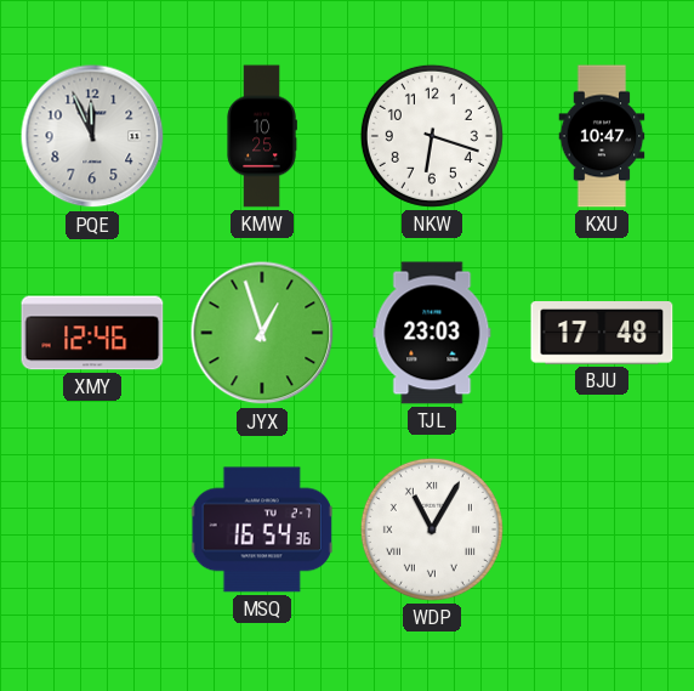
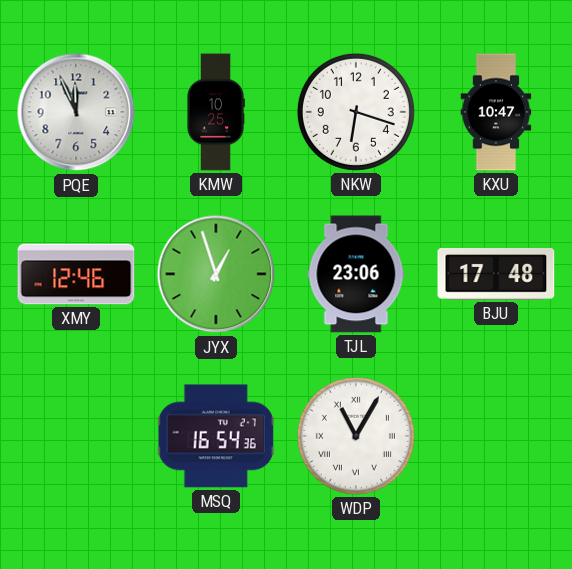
TJL: 23:03 -> 23:06
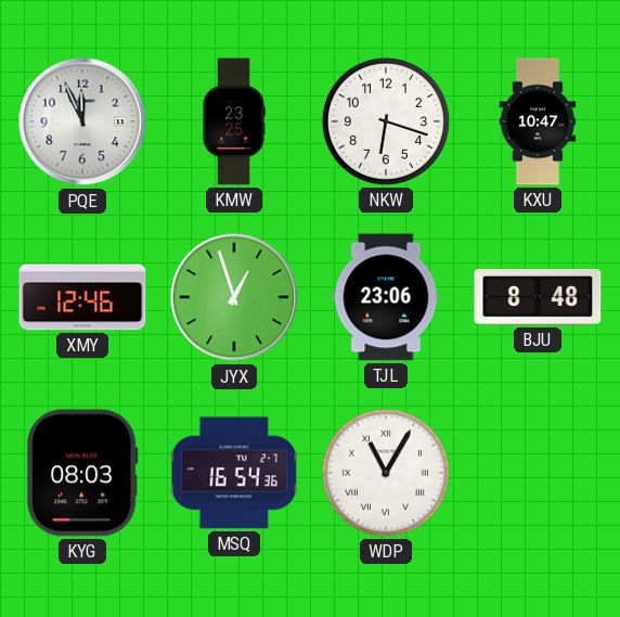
KMW: 10:25 -> 23:25
BJU: 17:48 -> 8:48
KYG: none -> 08:03
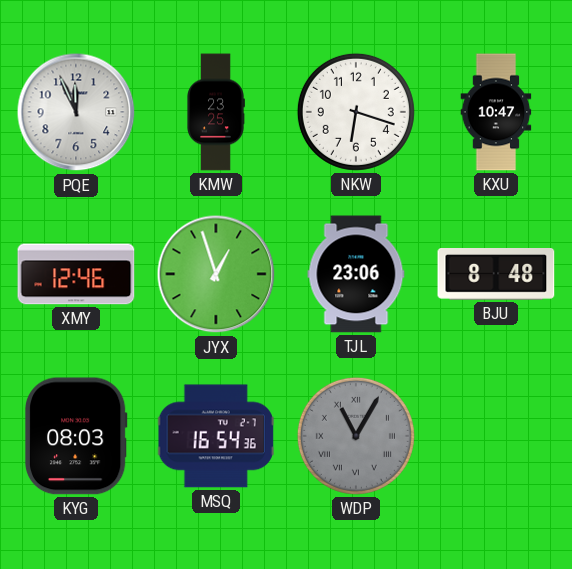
WDP dial: white -> grey
